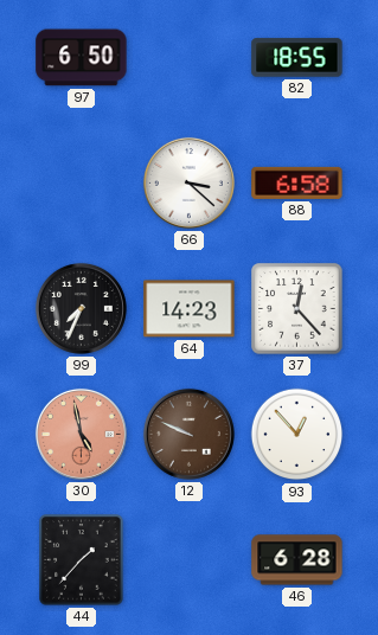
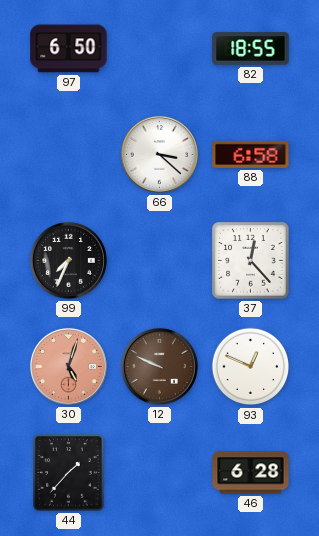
64: 14:23 -> none
30: 4:58 -> 5:03
93: 12:53 -> 12:49
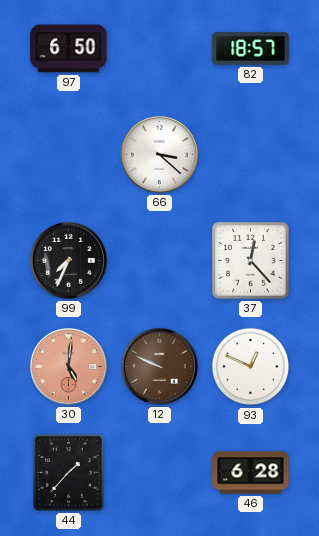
82: 18:55 -> 18:57
88: 6:58 -> none
30: 5:03 -> 5:01
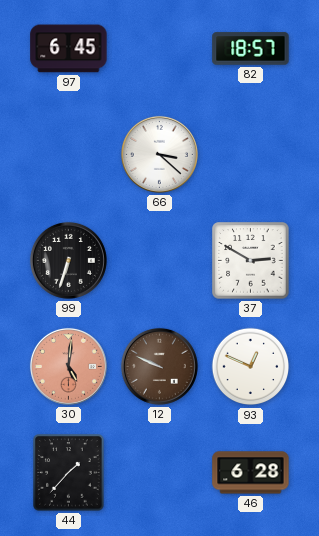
97: 6:50 -> 6:45
99: 7:34 -> 6:33
37: 12:23 -> 2:50
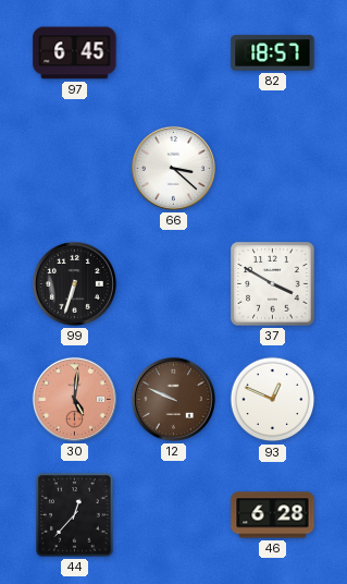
37: 2:50 -> 3:50
44: 1:37 -> 12:37
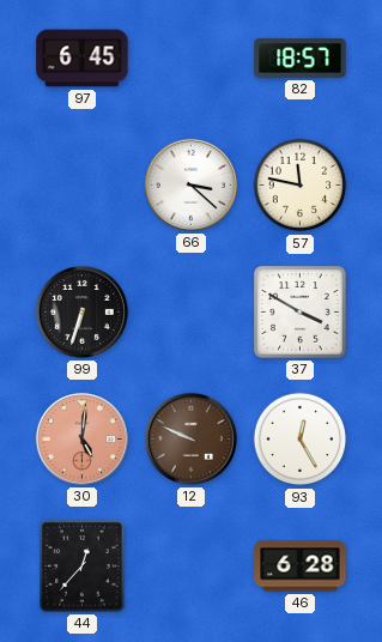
57: none -> 11:47
93: 12:49 -> 12:25
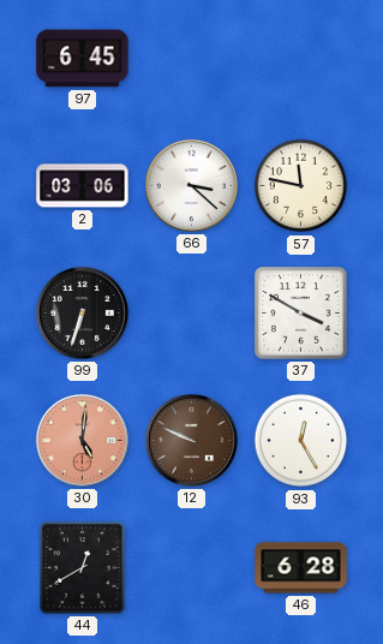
82: 18:57 -> none
2: none -> 03:06
44: 12:37 -> 12:40
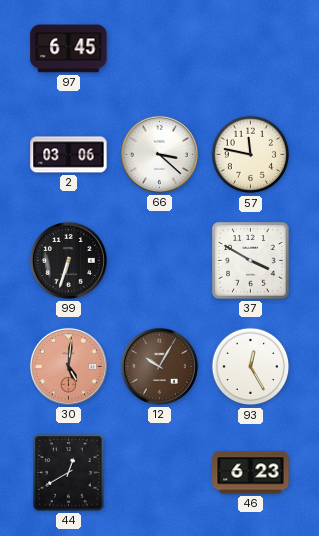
12: 9:49 -> 10:05
46: 6:28 -> 6:23
